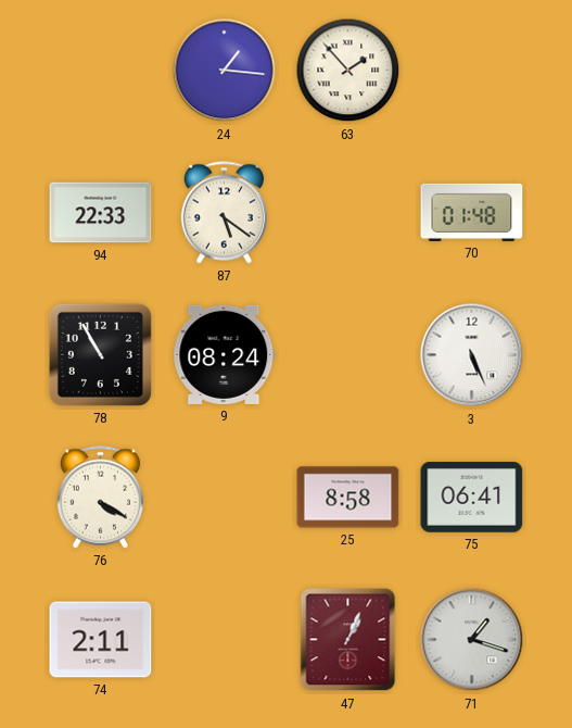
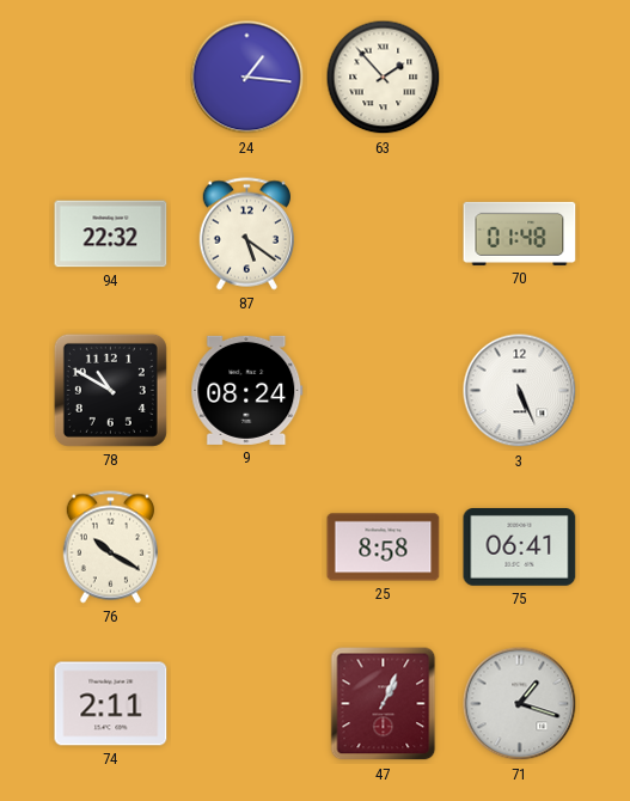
94: 22:33 -> 22:32
78: 10:55 -> 10:50
76: 4:20 -> 10:20
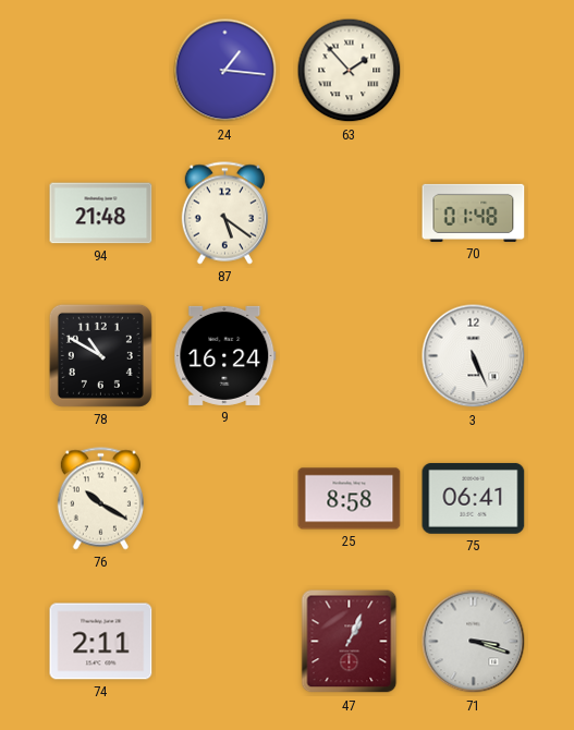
94: 22:32 -> 21:48
9: 08:24 -> 16:24
71: 1:18 -> 3:18
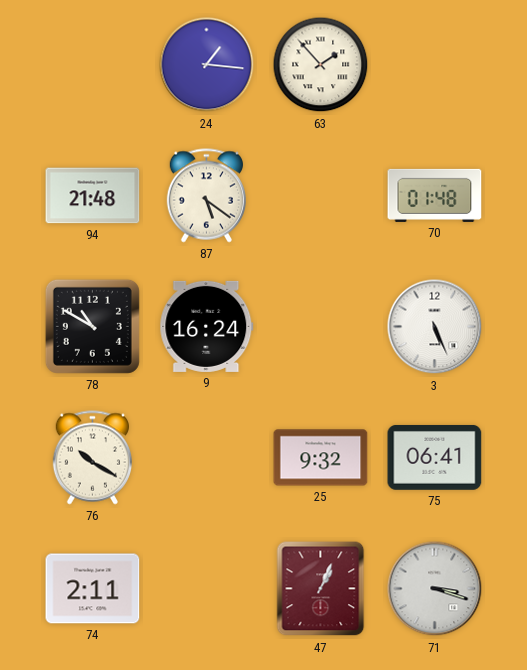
25: 8:58 -> 9:32
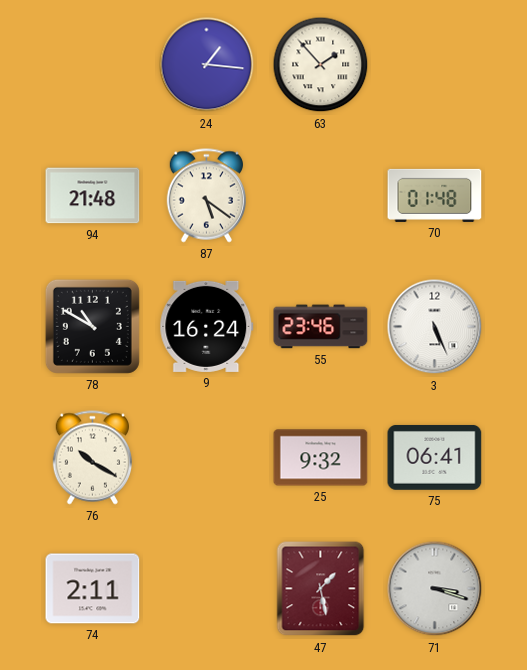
55: none -> 23:46
47: 1:04 -> 1:28
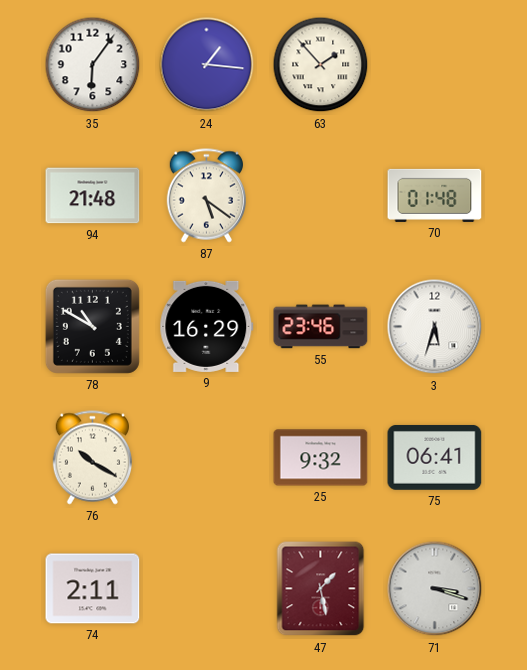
35: none -> 6:06
9: 16:24 -> 16:29
3: 5:26 -> 5:33
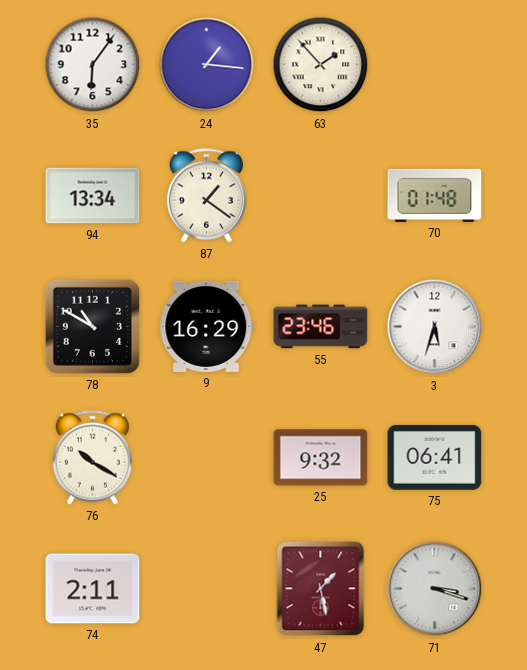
94: 21:48 -> 13:34
87: 5:21 -> 1:21
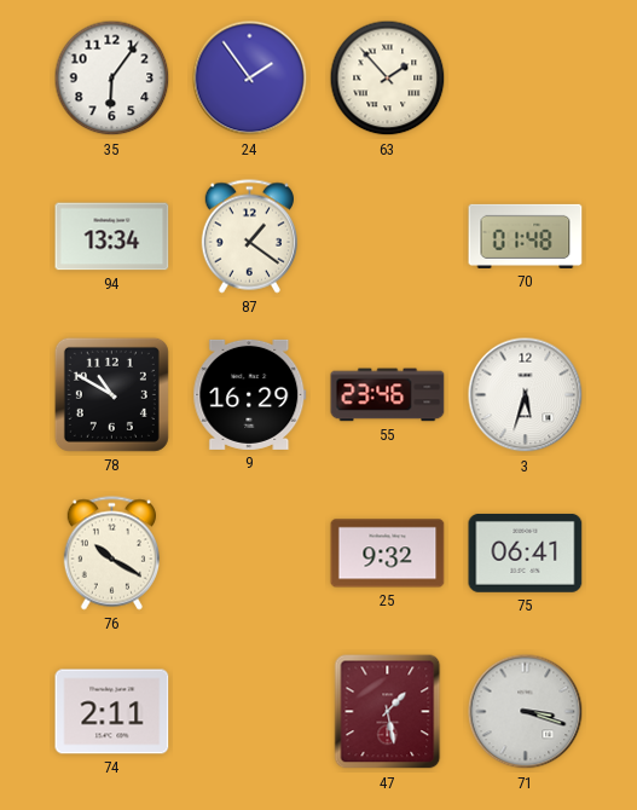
24: 1:16 -> 1:54
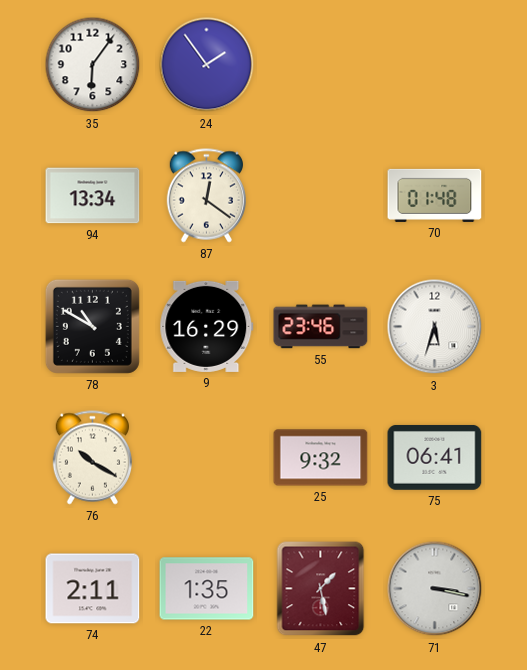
63: 1:53 -> none
87: 1:21 -> 12:21
22: none -> 1:35
71: 3:18 -> 3:17
